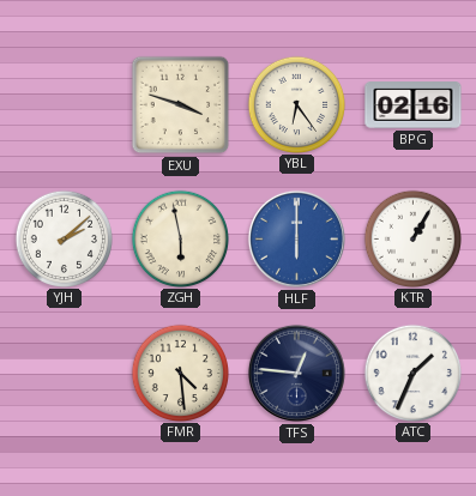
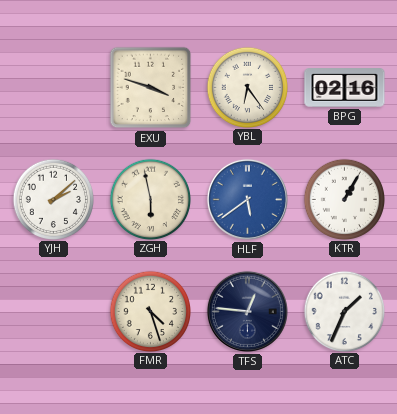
HLF: 6:00 -> 5:39
FMR: 4:29 -> 4:27
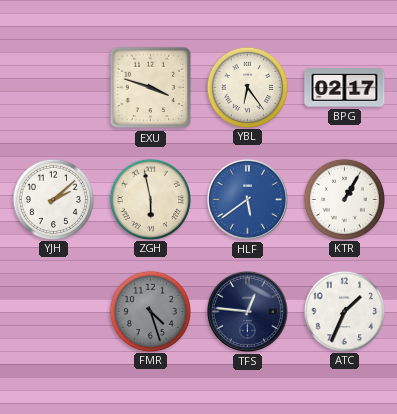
BPG: 02:16 -> 02:17
FMR dial: cream -> grey
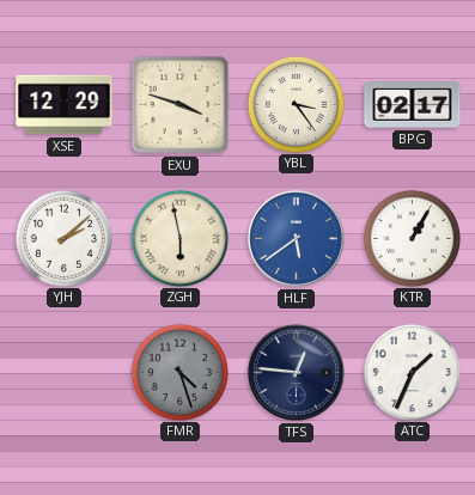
XSE: none -> 12:29
YBL: 6:24 -> 3:24
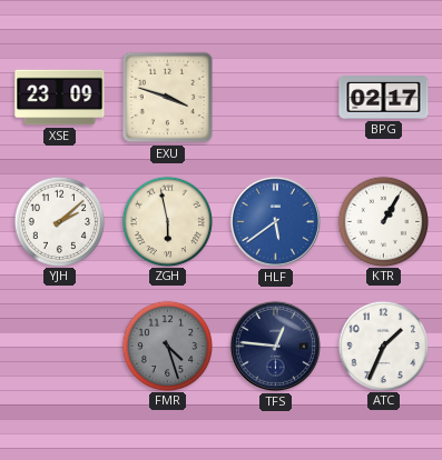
XSE: 12:29 -> 23:09
YBL: 3:24 -> none
